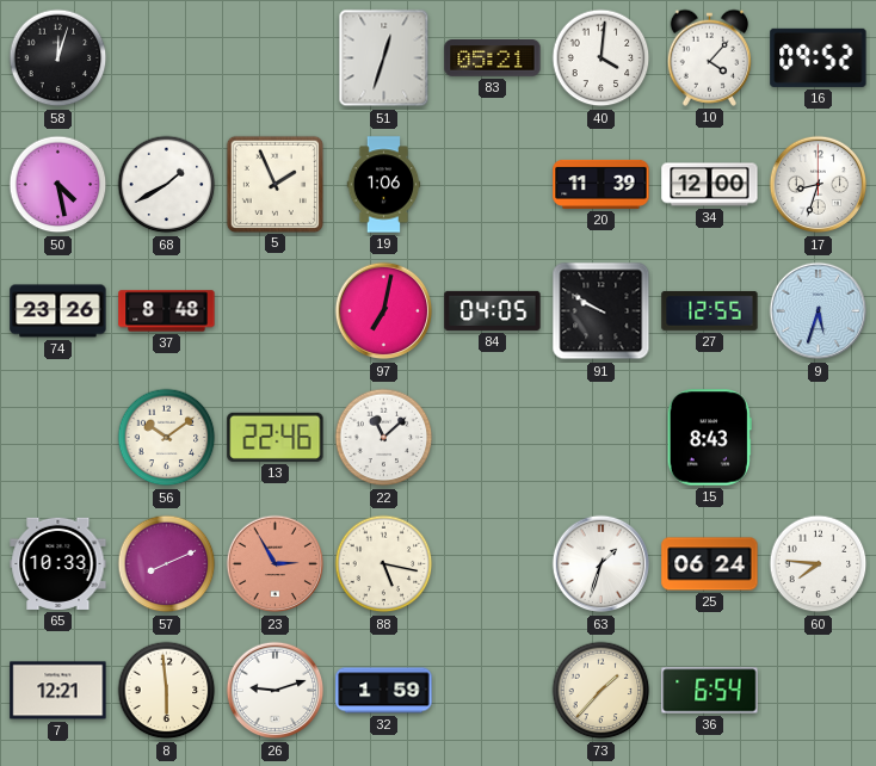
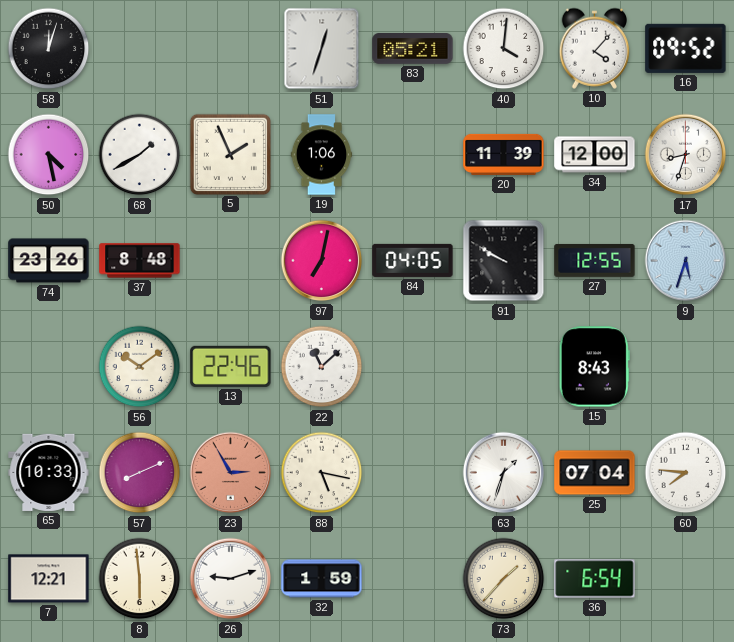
25: 06:24 -> 07:04
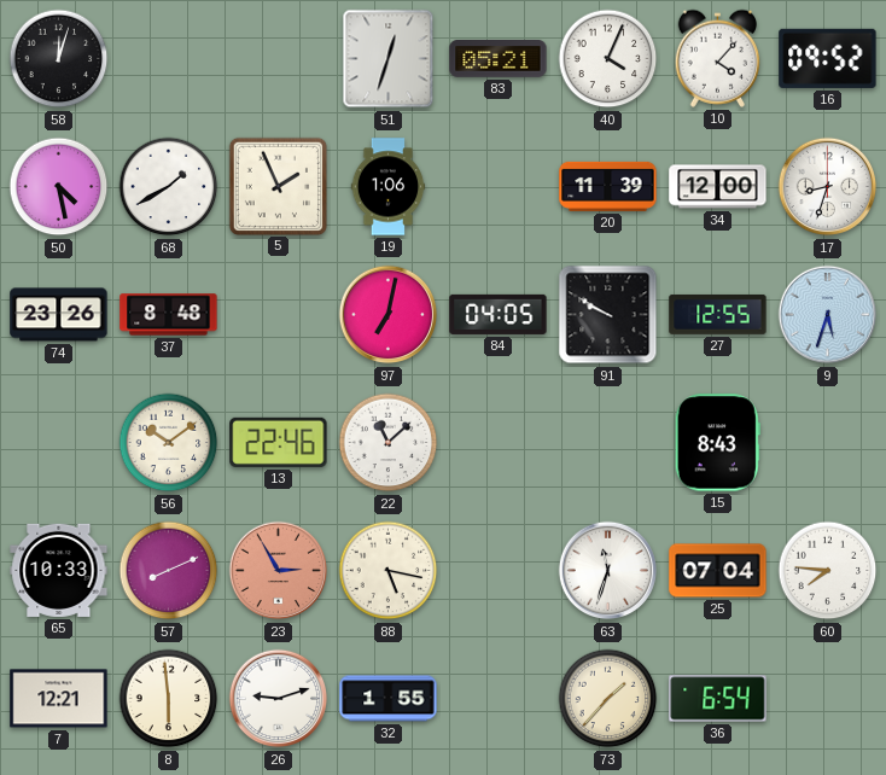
40: 4:01 -> 4:04
63: 1:33 -> 11:33
32: 1:59 -> 1:55
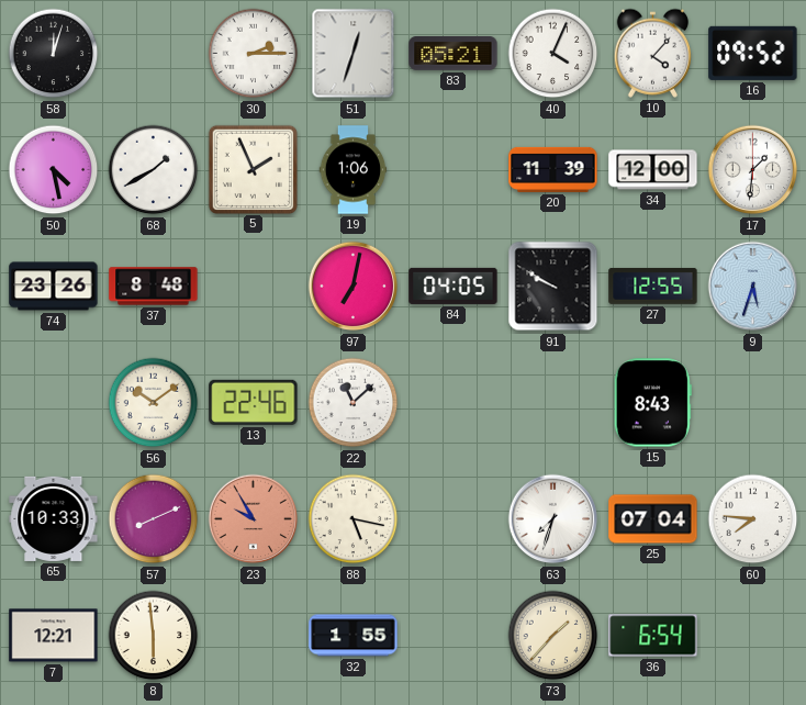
30: none -> 2:15
17: 8:33 -> 1:31
23: 2:55 -> 9:55
63: 11:33 -> 7:33
26: 9:12 -> none
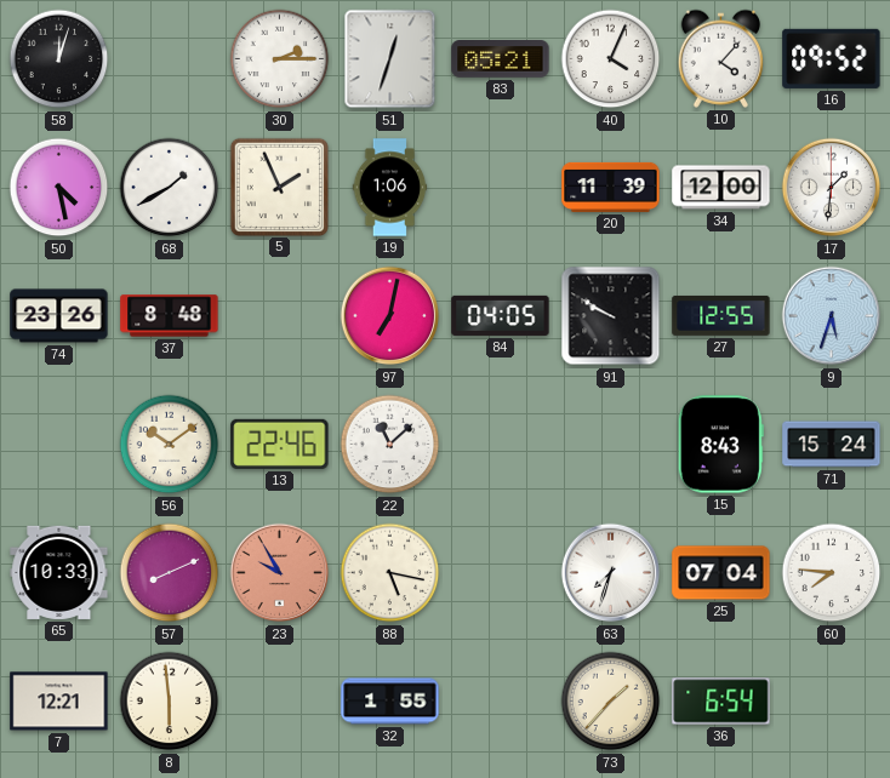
71: none -> 15:24
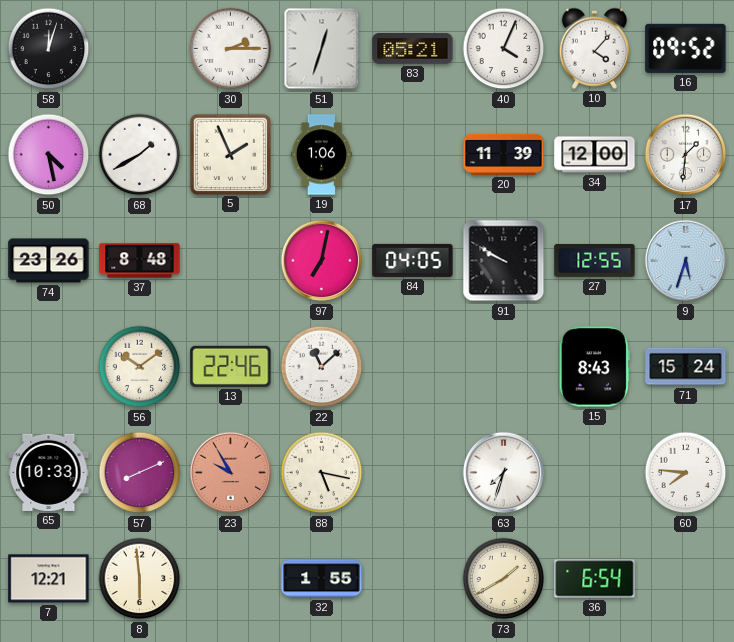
25: 07:04 -> none
73: 1:37 -> 1:40
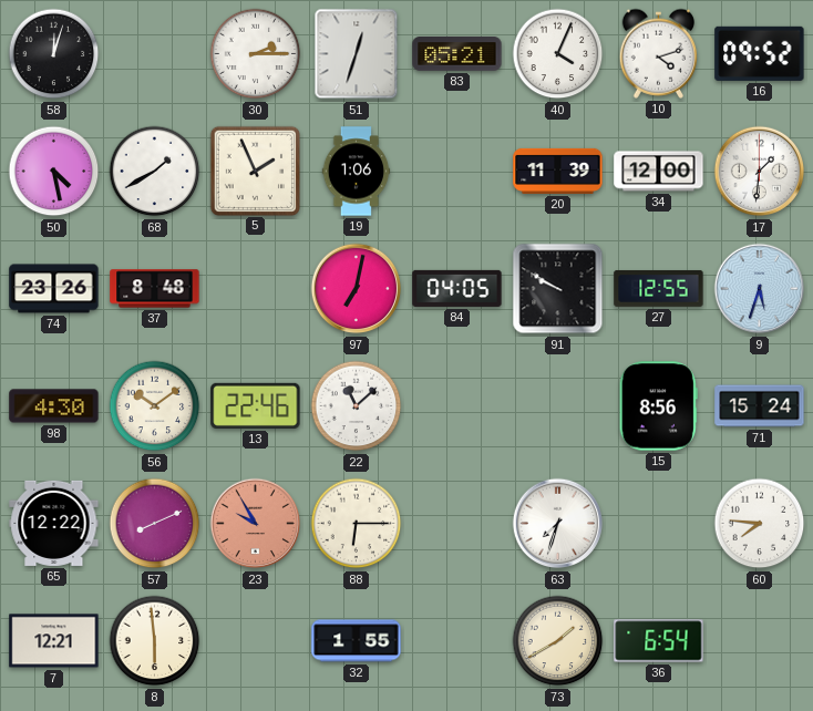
10: 4:07 -> 4:12
98: none -> 4:30
15: 8:43 -> 8:56
65: 10:33 -> 12:22
88: 5:17 -> 6:15
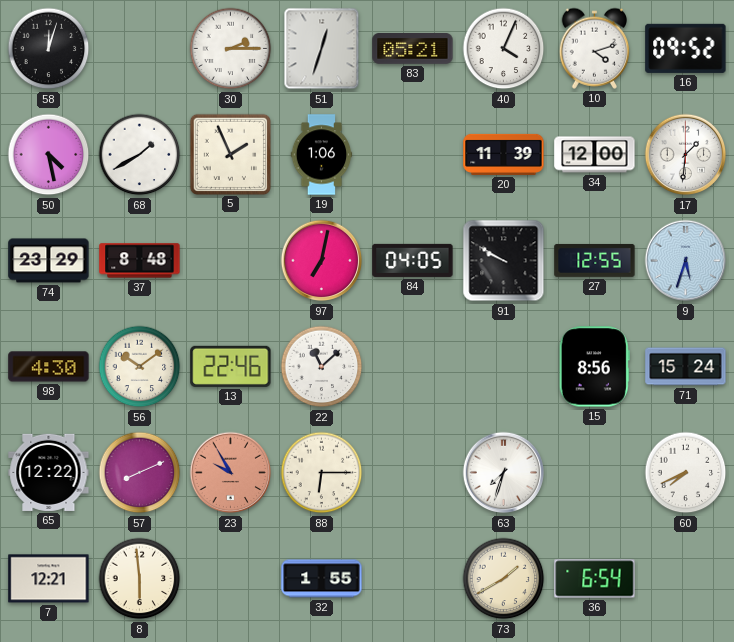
74: 23:26 -> 23:29
60: 7:46 -> 7:41
